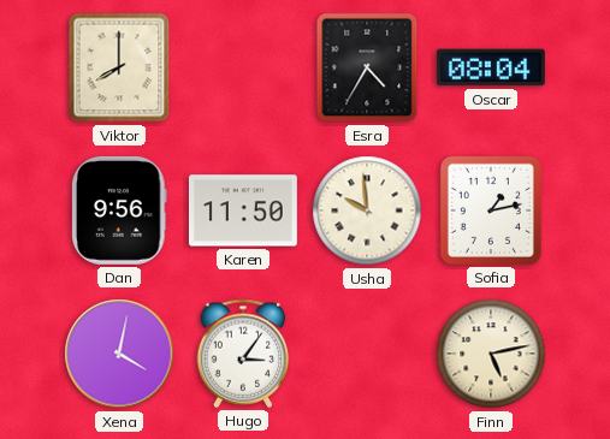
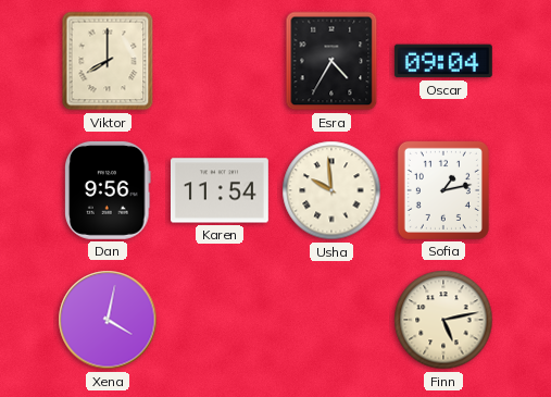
Oscar: 08:04 -> 09:04
Karen: 11:50 -> 11:54
Hugo: 3:06 -> none
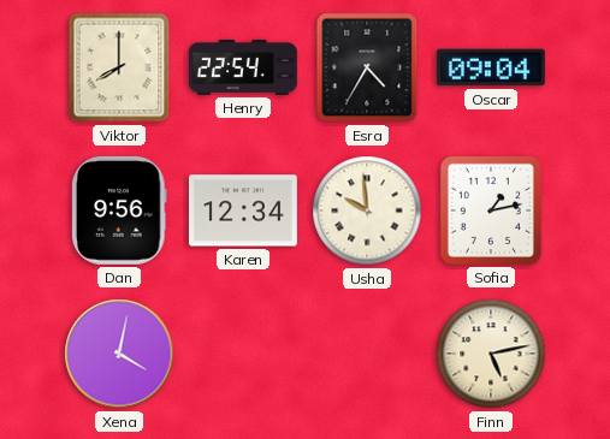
Henry: none -> 22:54
Karen: 11:54 -> 12:34
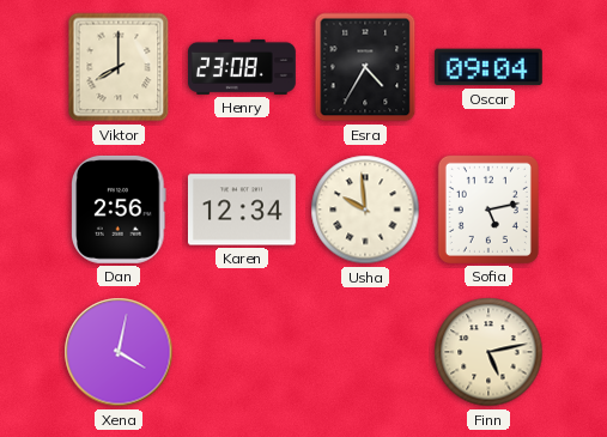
Henry: 22:54 -> 23:08
Dan: 9:56 -> 2:56
Sofia: 1:13 -> 5:13
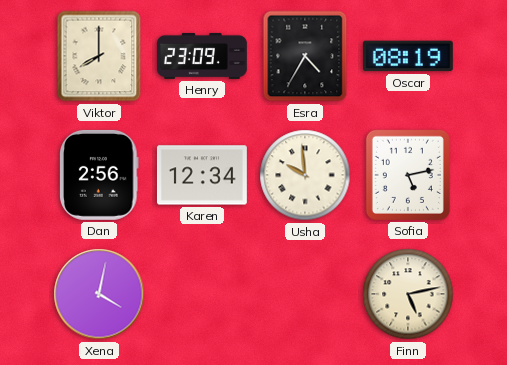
Henry: 23:08 -> 23:09
Oscar: 09:04 -> 08:19
